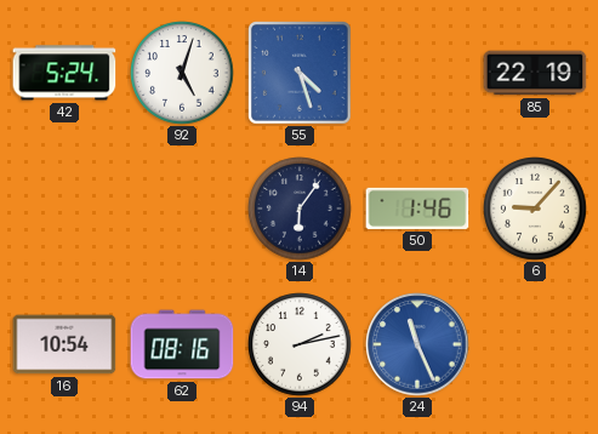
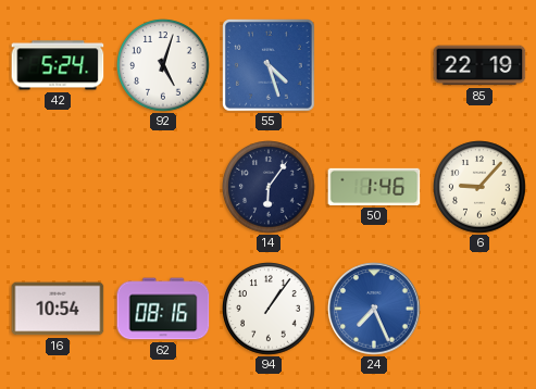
94: 2:13 -> 1:06
24: 11:26 -> 7:26
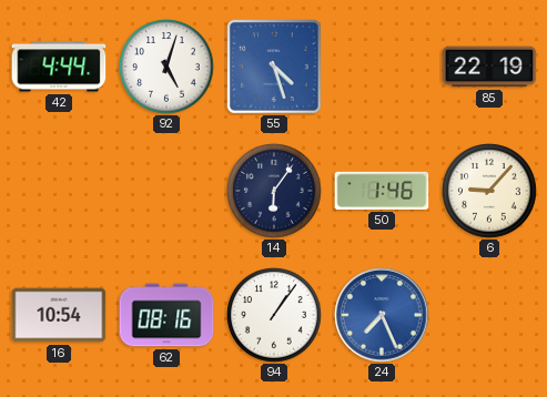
42: 5:24 -> 4:44
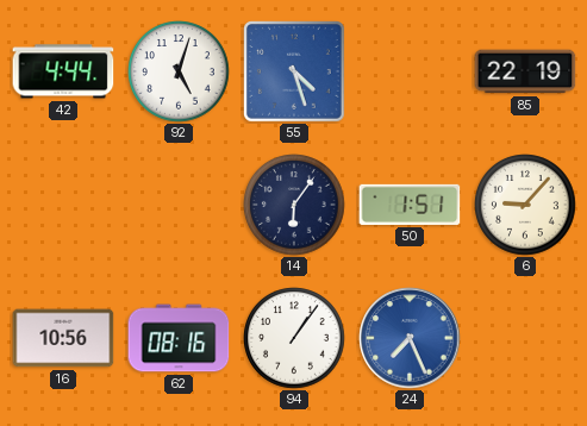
50: 1:46 -> 1:51
16: 10:54 -> 10:56
